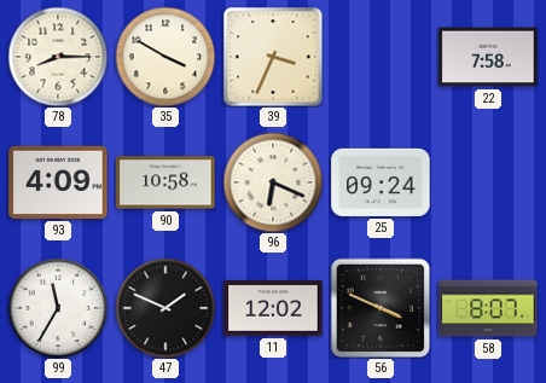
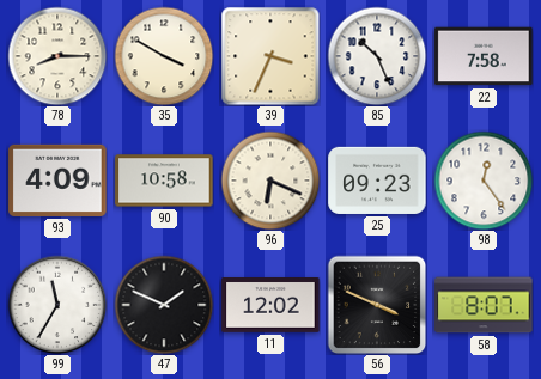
85: none -> 10:26
25: 09:24 -> 09:23
98: none -> 12:24
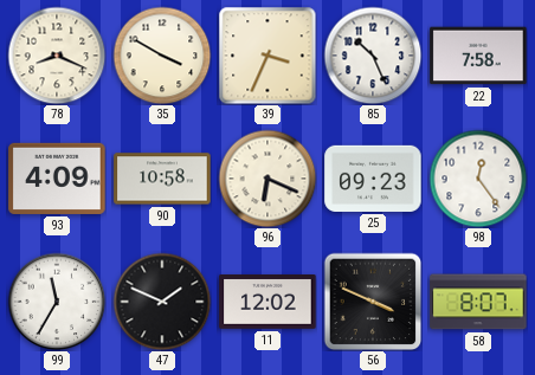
78: 8:15 -> 8:19
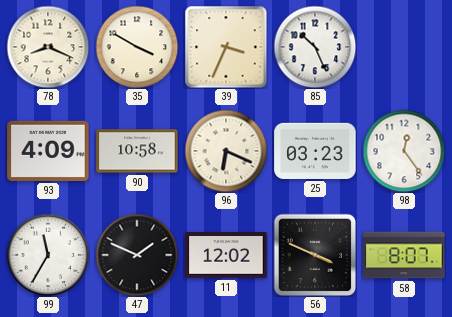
22: 7:58 -> none
25: 09:23 -> 03:23
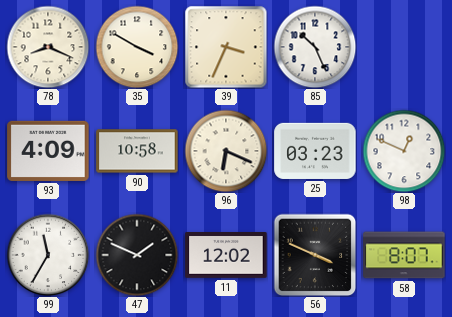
98: 12:24 -> 12:49
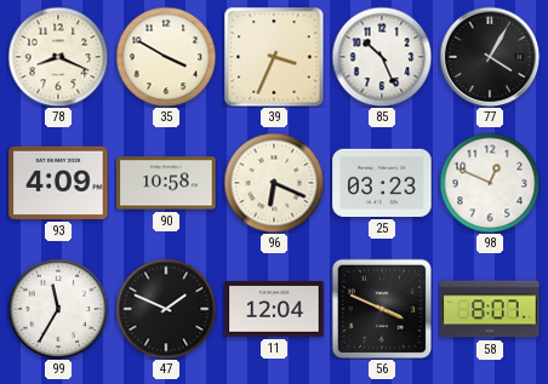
77: none -> 4:05
11: 12:02 -> 12:04
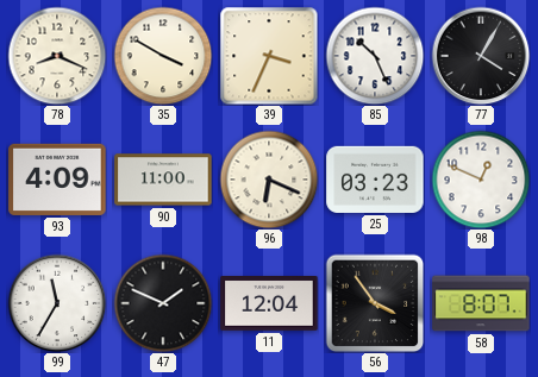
90: 10:58 -> 11:00
56: 3:49 -> 3:54
